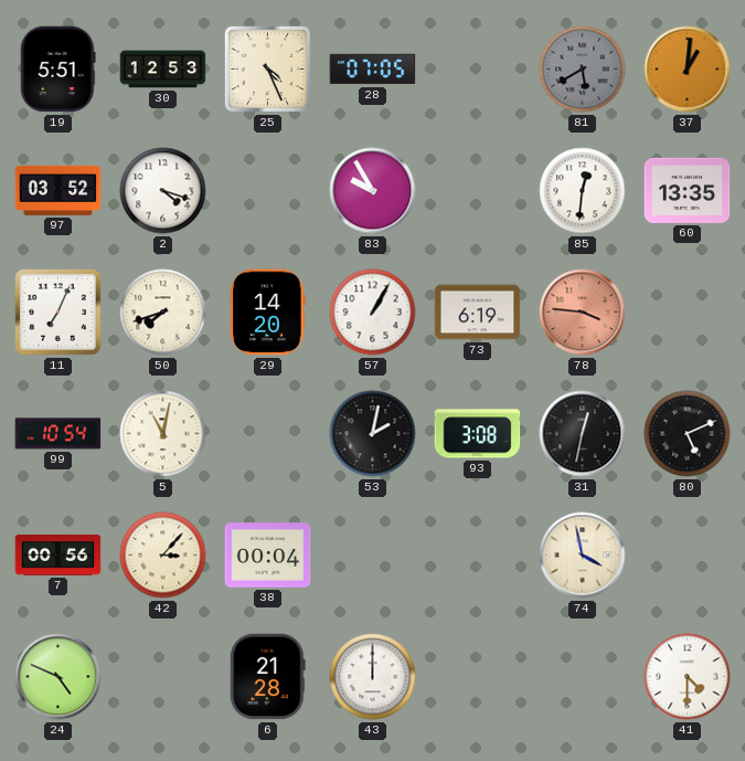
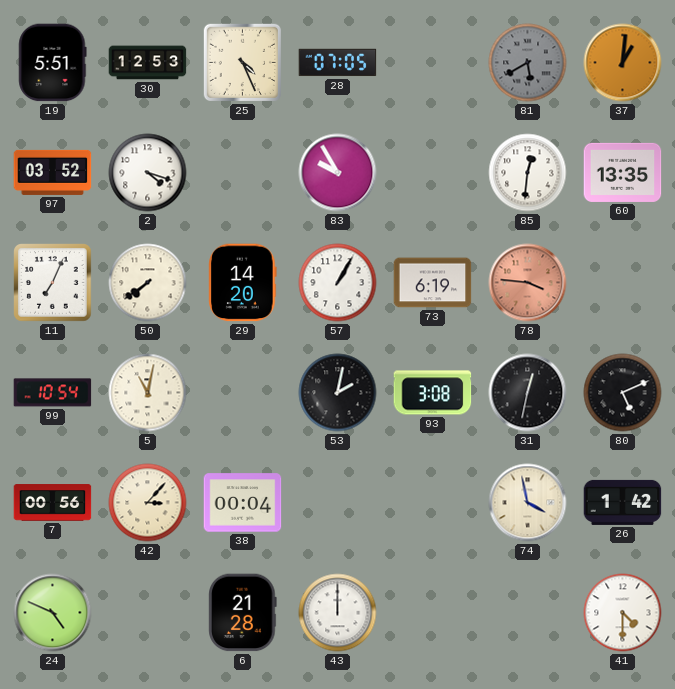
50: 7:42 -> 7:39
26: none -> 1:42
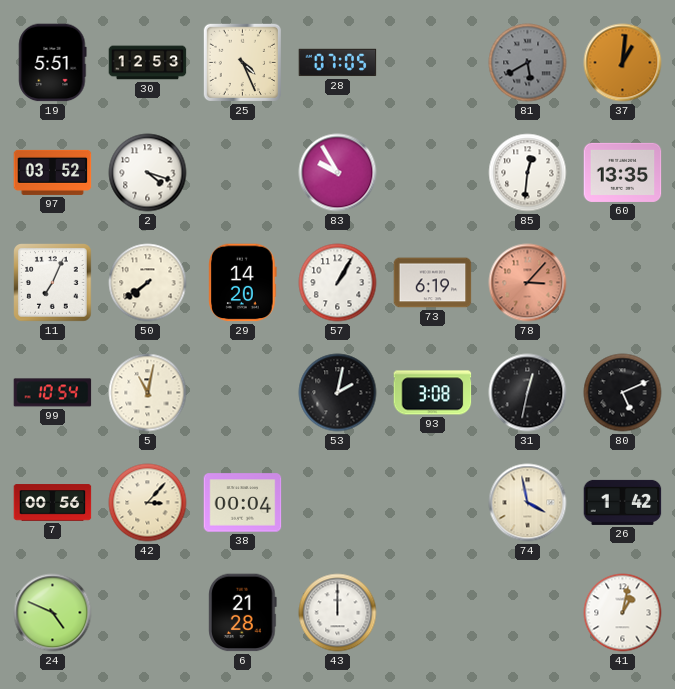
78: 3:46 -> 3:07
41: 4:30 -> 1:02
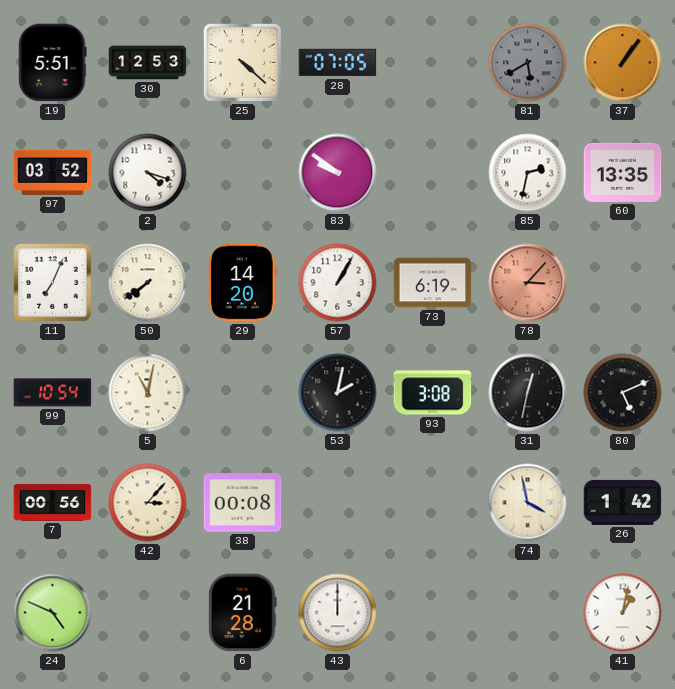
25: 4:26 -> 4:22
37: 1:01 -> 1:06
83: 9:55 -> 9:51
85: 12:31 -> 2:32
38: 00:04 -> 00:08
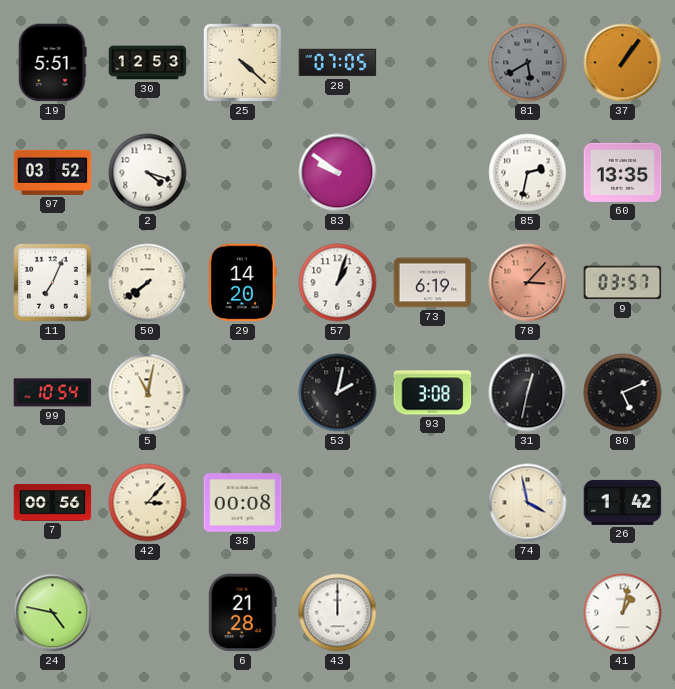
57: 1:05 -> 1:03
9: none -> 03:57
24: 4:49 -> 4:47
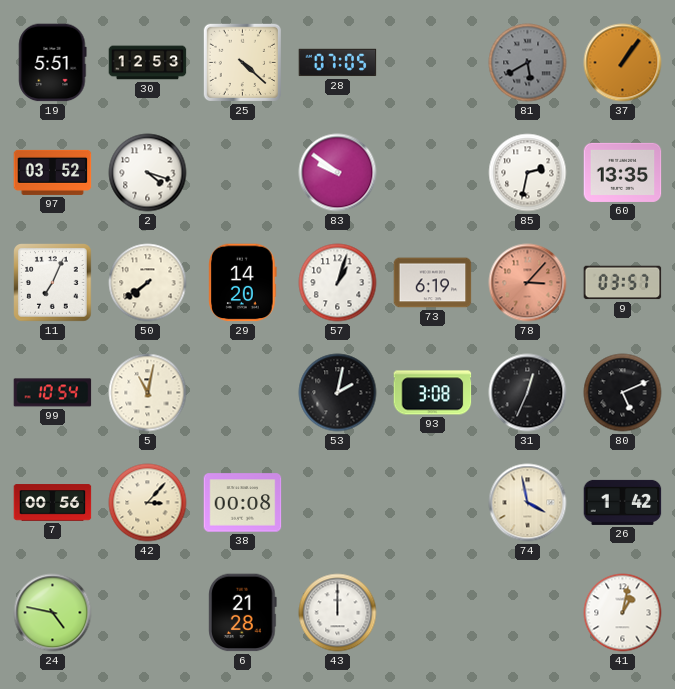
31: 12:32 -> 12:34
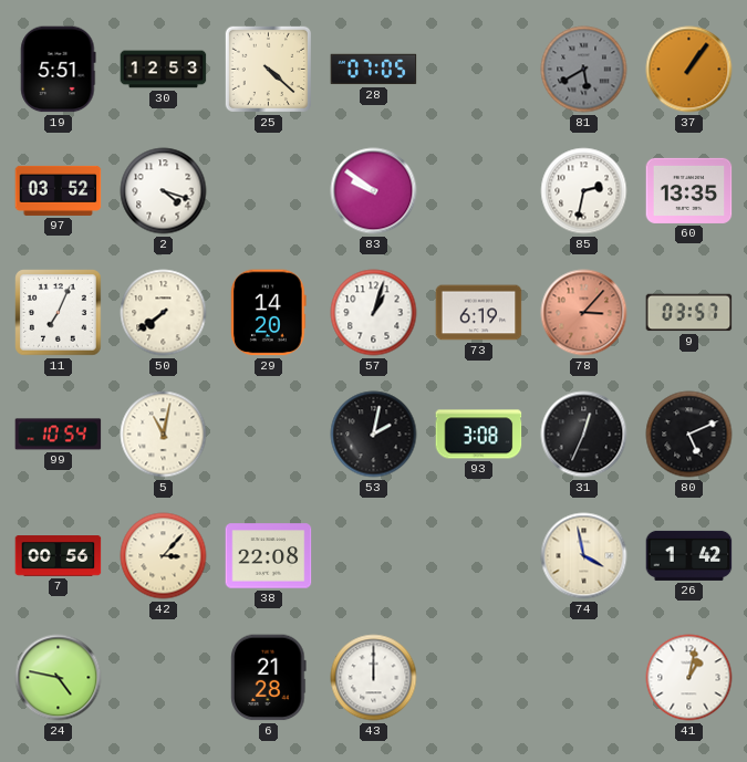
38: 00:08 -> 22:08
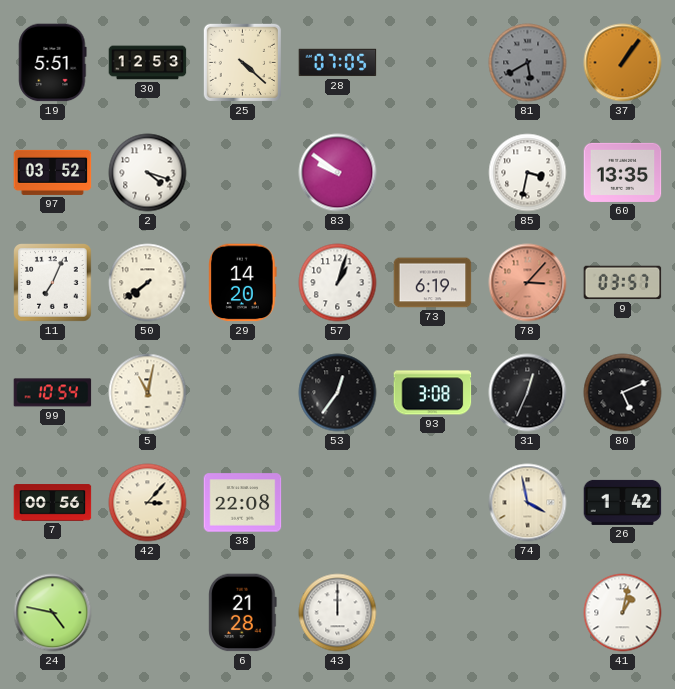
85: 2:32 -> 3:32
53: 2:02 -> 12:36
